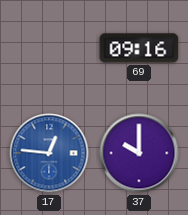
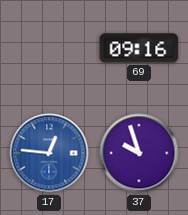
37: 10:00 -> 9:57
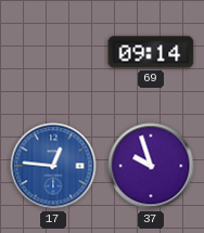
69: 09:16 -> 09:14
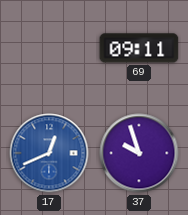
69: 09:14 -> 09:11
17: 12:46 -> 12:41
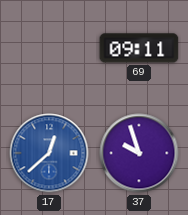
17: 12:41 -> 12:38
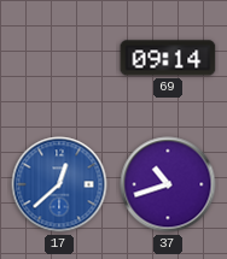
69: 09:11 -> 09:14
37: 9:57 -> 10:42
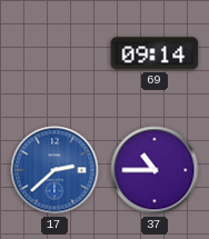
17: 12:38 -> 2:38
37: 10:42 -> 10:45
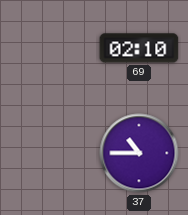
69: 09:14 -> 02:10
17: 2:38 -> none
